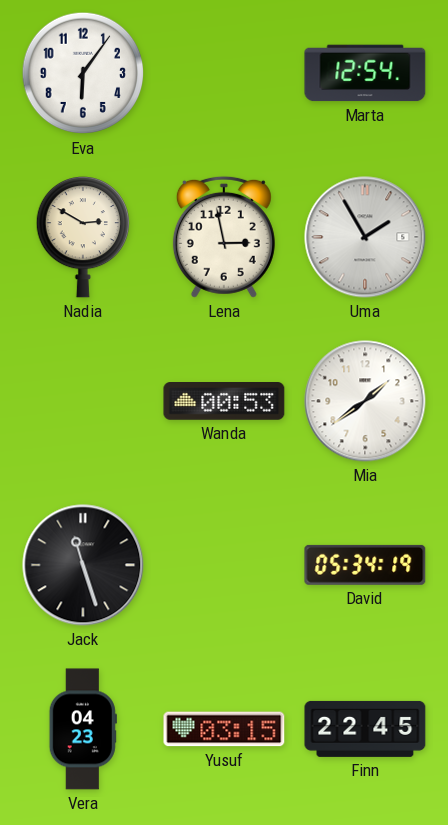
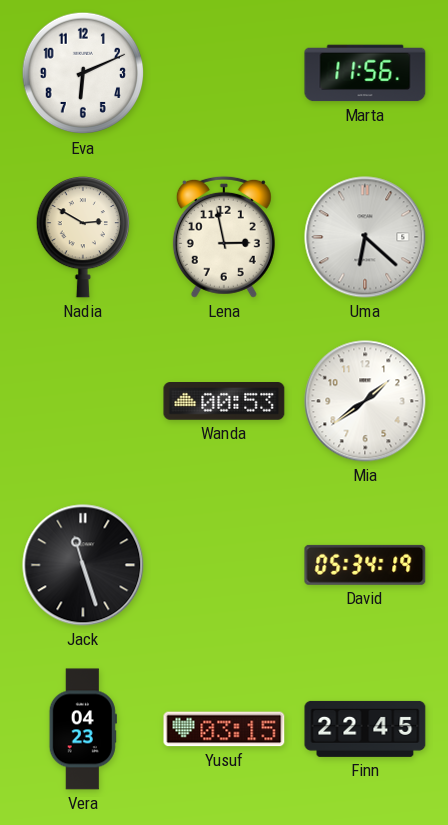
Eva: 6:06 -> 6:11
Marta: 12:54 -> 11:56
Uma: 1:55 -> 6:22
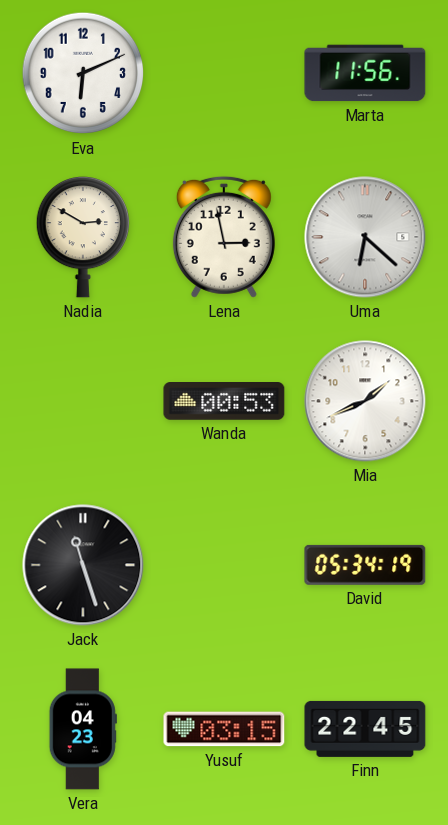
Mia: 1:39 -> 1:41
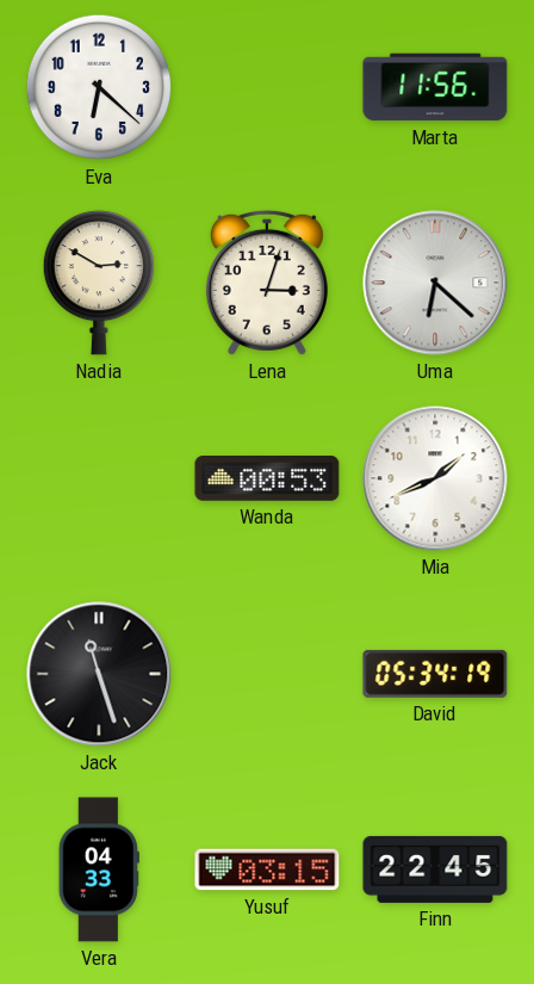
Eva: 6:11 -> 6:22
Lena: 2:58 -> 3:03
Vera: 04:23 -> 04:33
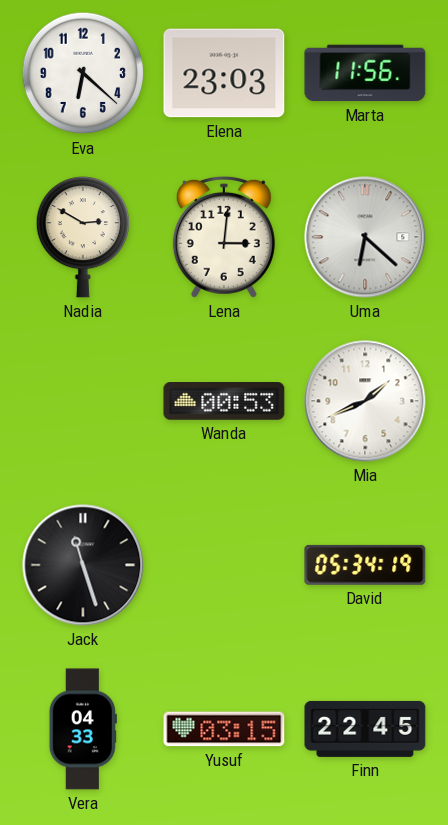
Elena: none -> 23:03
Lena: 3:03 -> 3:01
